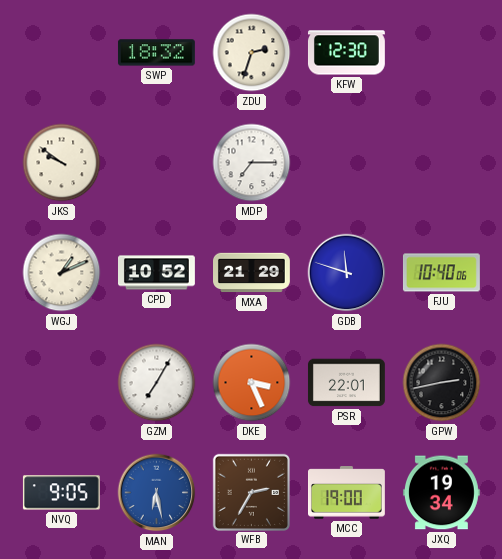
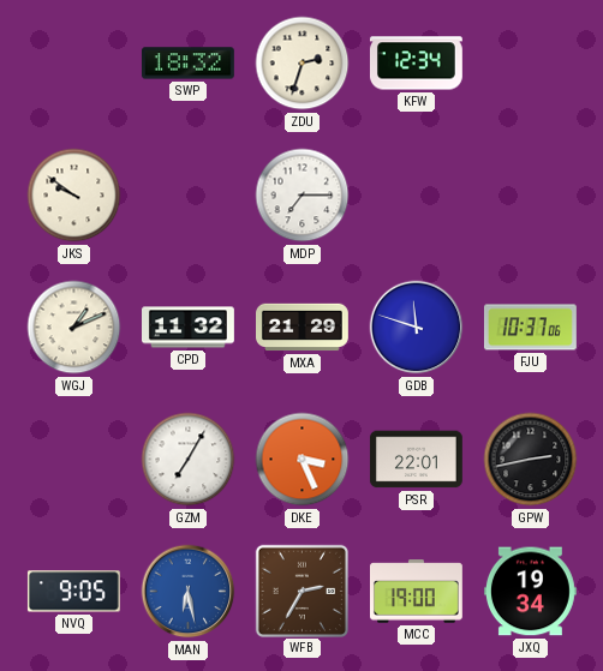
KFW: 12:30 -> 12:34
CPD: 10:52 -> 11:32
FJU: 10:40 -> 10:37
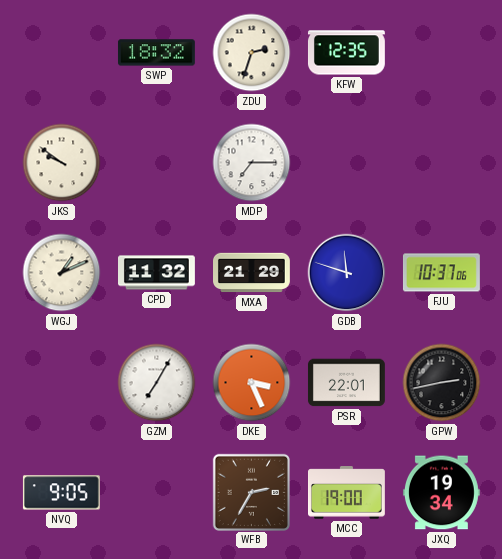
KFW: 12:34 -> 12:35
MAN: 6:28 -> none
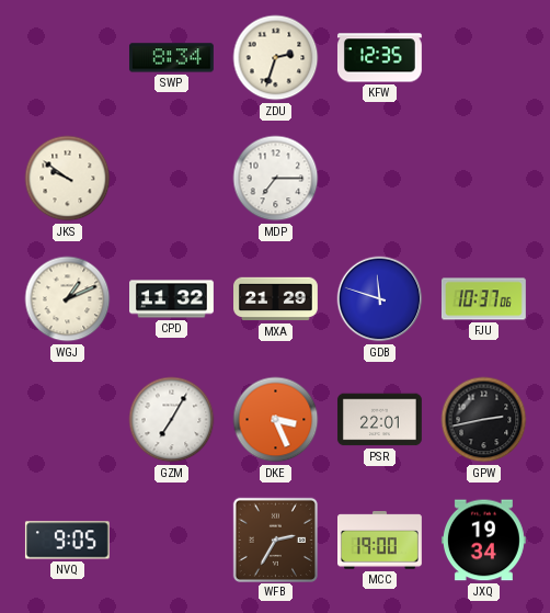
SWP: 18:32 -> 8:34
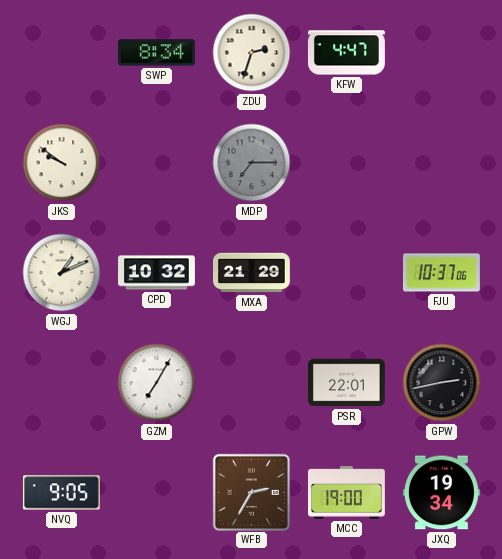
KFW: 12:35 -> 4:47
MDP dial: white -> grey
CPD: 11:32 -> 10:32
GDB: 11:48 -> none
DKE: 3:26 -> none
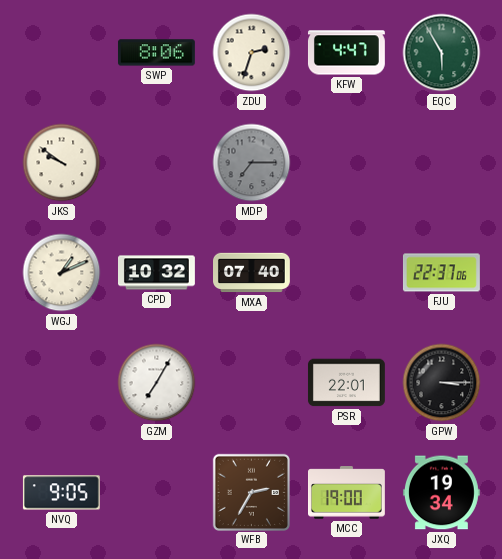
SWP: 8:34 -> 8:06
EQC: none -> 5:55
MXA: 21:29 -> 07:40
FJU: 10:37 -> 22:37
GPW: 2:43 -> 3:15
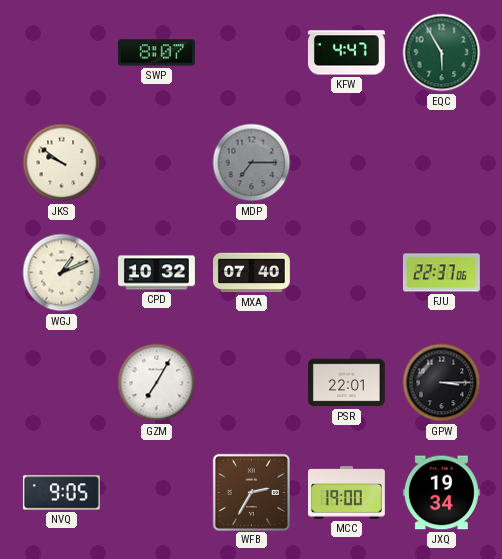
SWP: 8:06 -> 8:07
ZDU: 2:33 -> none
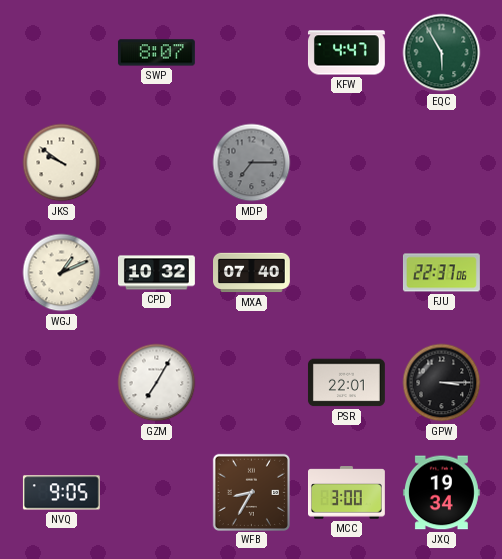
WFB: 2:35 -> 8:35
MCC: 19:00 -> 3:00
